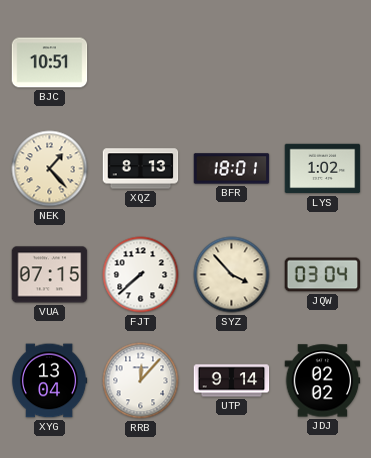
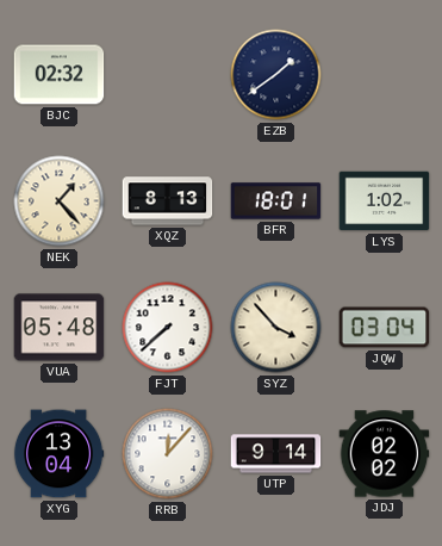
BJC: 10:51 -> 02:32
EZB: none -> 1:39
VUA: 07:15 -> 05:48
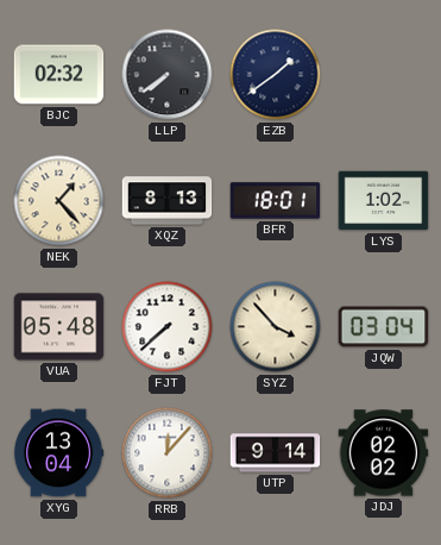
LLP: none -> 7:39
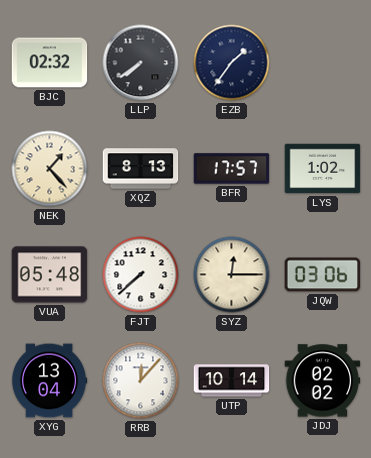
EZB: 1:39 -> 1:36
BFR: 18:01 -> 17:57
SYZ: 3:53 -> 12:15
JQW: 03:04 -> 03:06
UTP: 9:14 -> 10:14
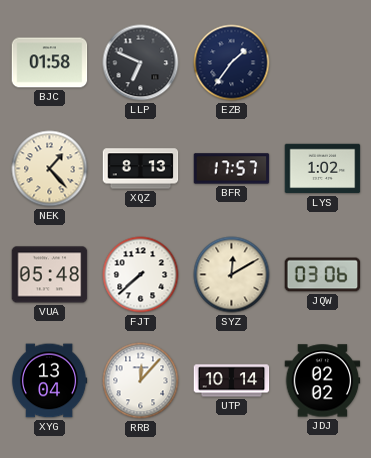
BJC: 02:32 -> 01:58
LLP: 7:39 -> 6:49
SYZ: 12:15 -> 12:10
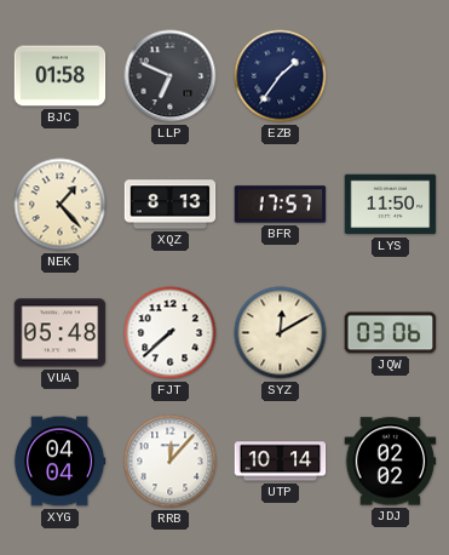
LYS: 1:02 -> 11:50
XYG: 13:04 -> 04:04
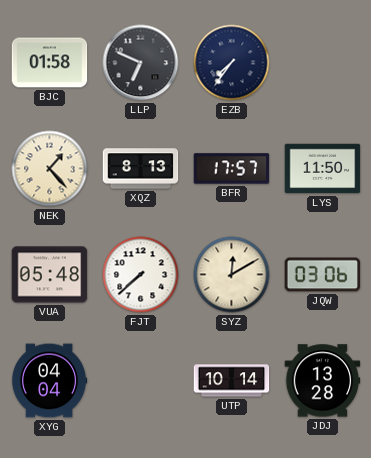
EZB: 1:36 -> 7:36
RRB: 12:07 -> none
JDJ: 02:02 -> 13:28
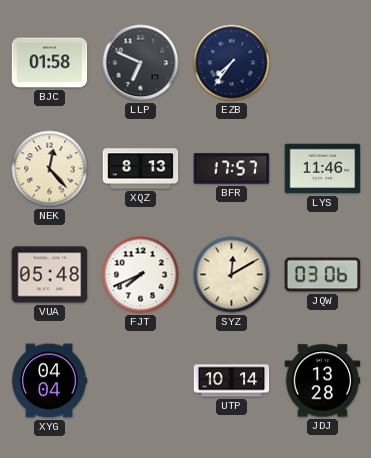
NEK: 1:23 -> 12:23
LYS: 11:50 -> 11:46
FJT: 7:38 -> 7:41
